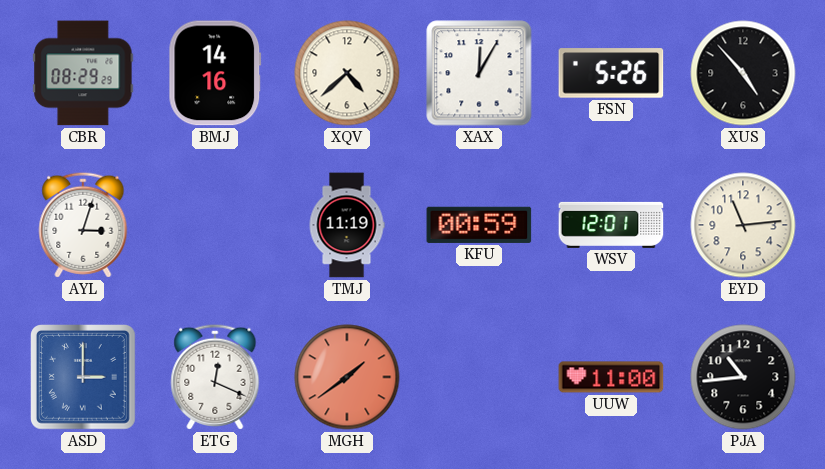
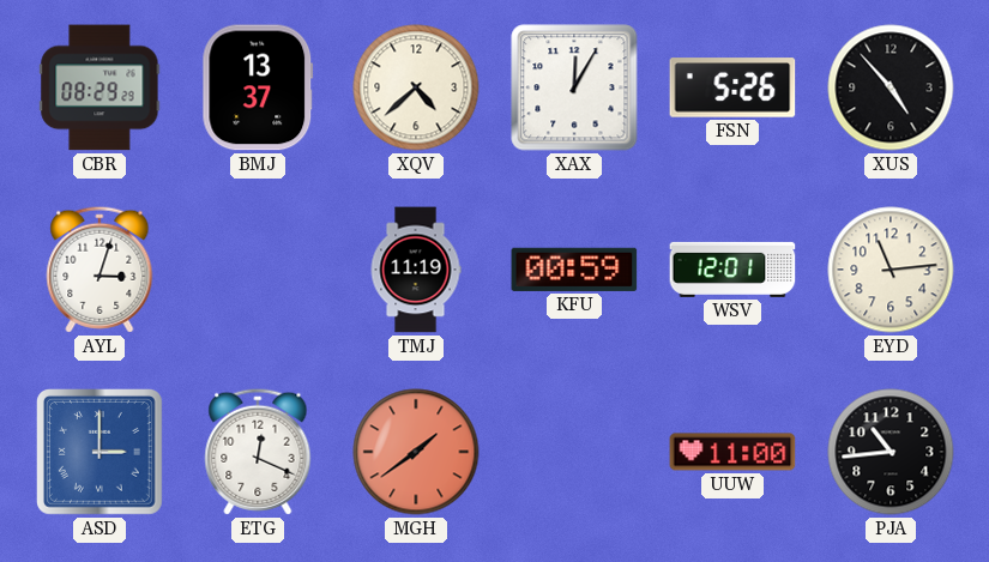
BMJ: 14:16 -> 13:37
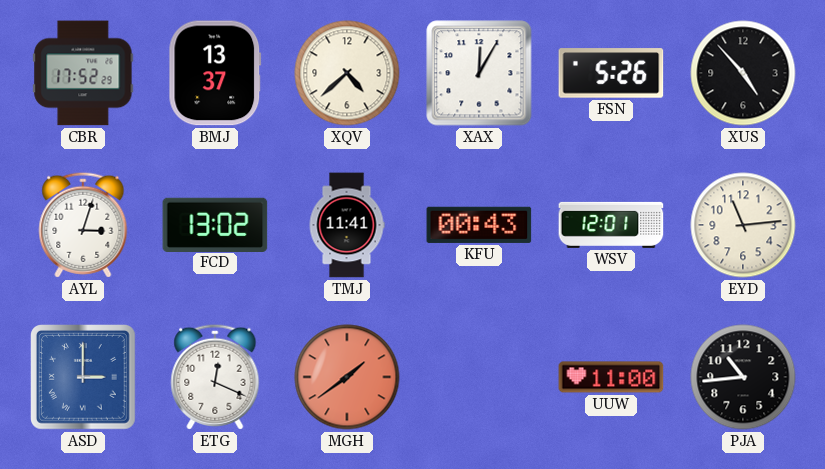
CBR: 08:29 -> 17:52
FCD: none -> 13:02
TMJ: 11:19 -> 11:41
KFU: 00:59 -> 00:43
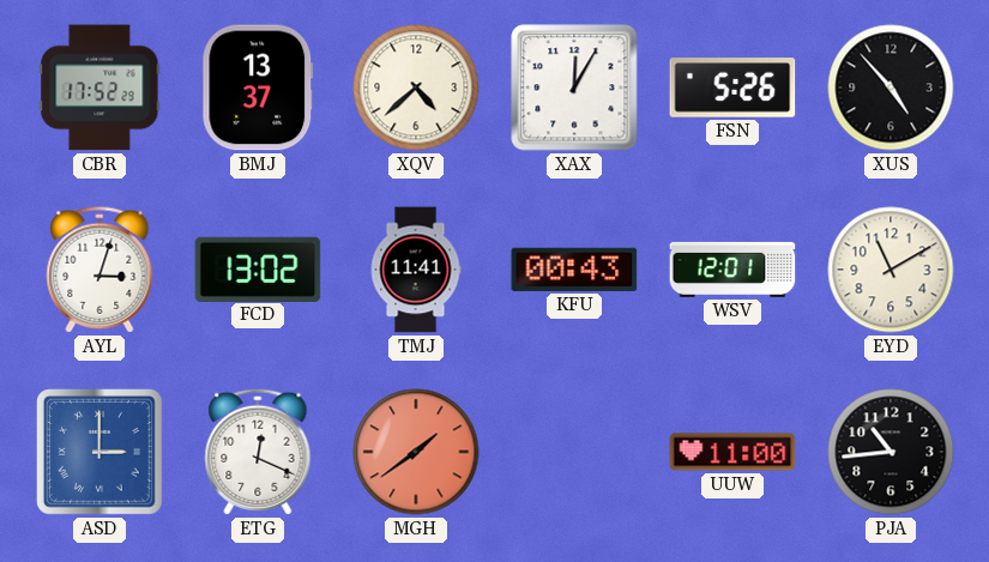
EYD: 11:14 -> 11:10
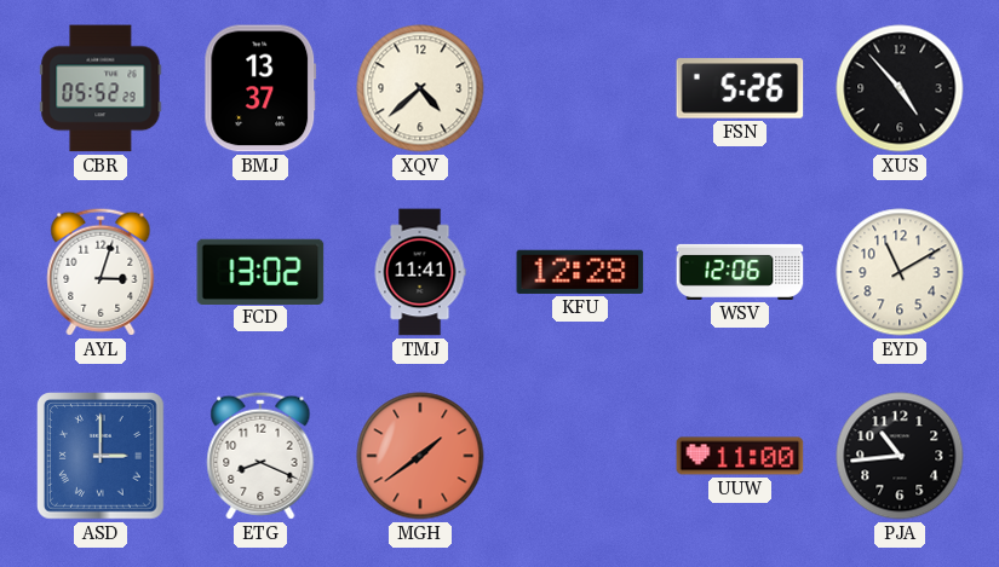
CBR: 17:52 -> 05:52
XAX: 12:05 -> none
KFU: 00:43 -> 12:28
WSV: 12:01 -> 12:06
ETG: 12:19 -> 8:19
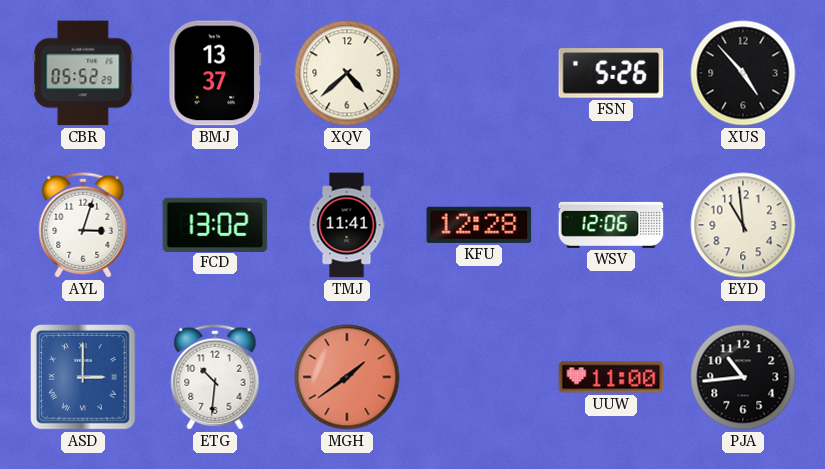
EYD: 11:10 -> 10:59
ETG: 8:19 -> 10:31
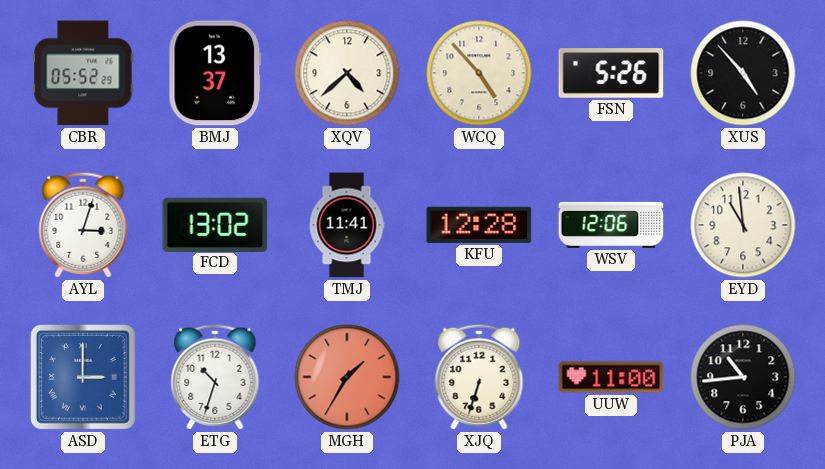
WCQ: none -> 4:53
ETG: 10:31 -> 10:33
MGH: 1:39 -> 1:35
XJQ: none -> 6:33
